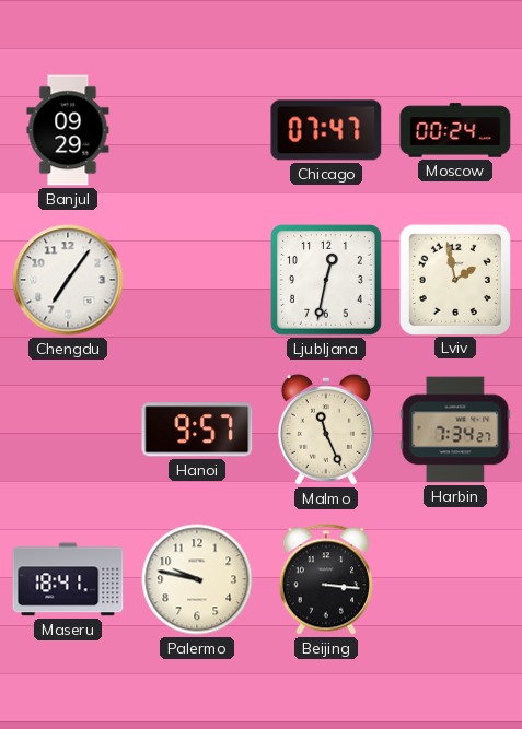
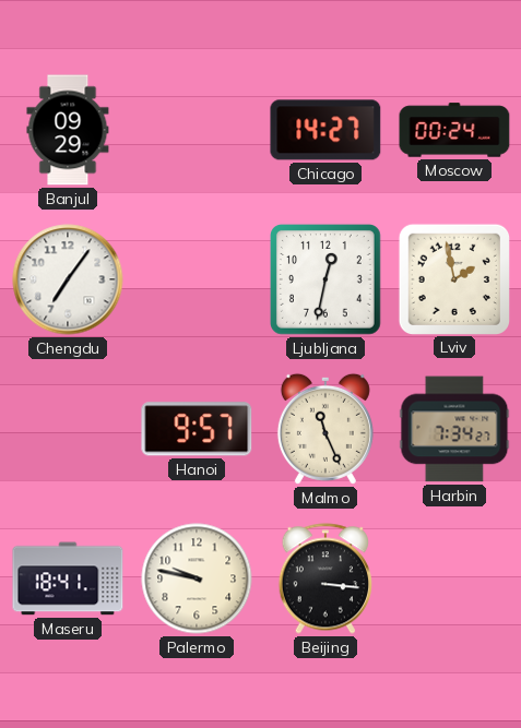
Chicago: 07:47 -> 14:27
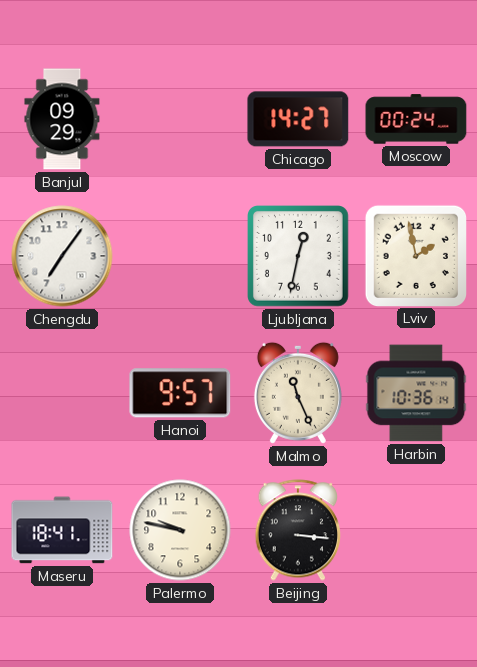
Harbin: 7:34 -> 10:36
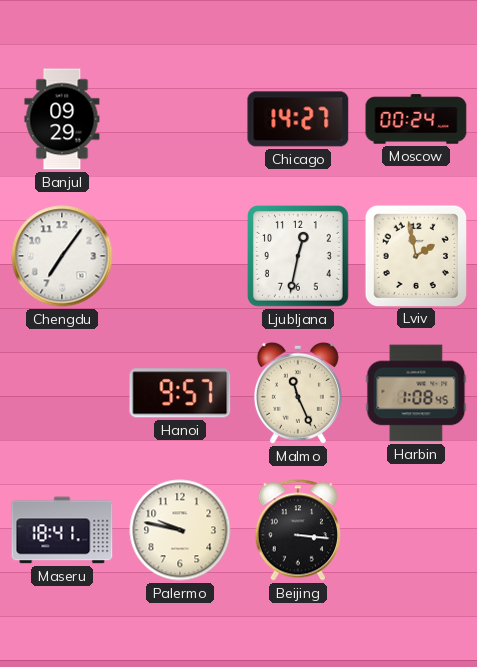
Harbin: 10:36 -> 1:08
